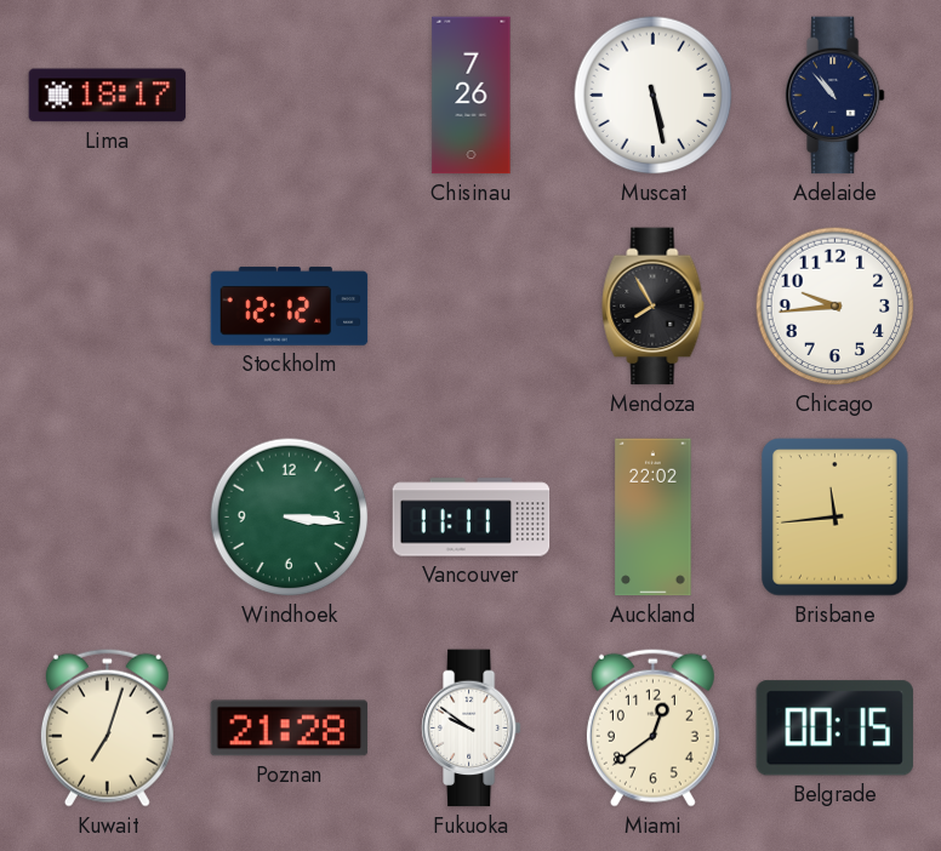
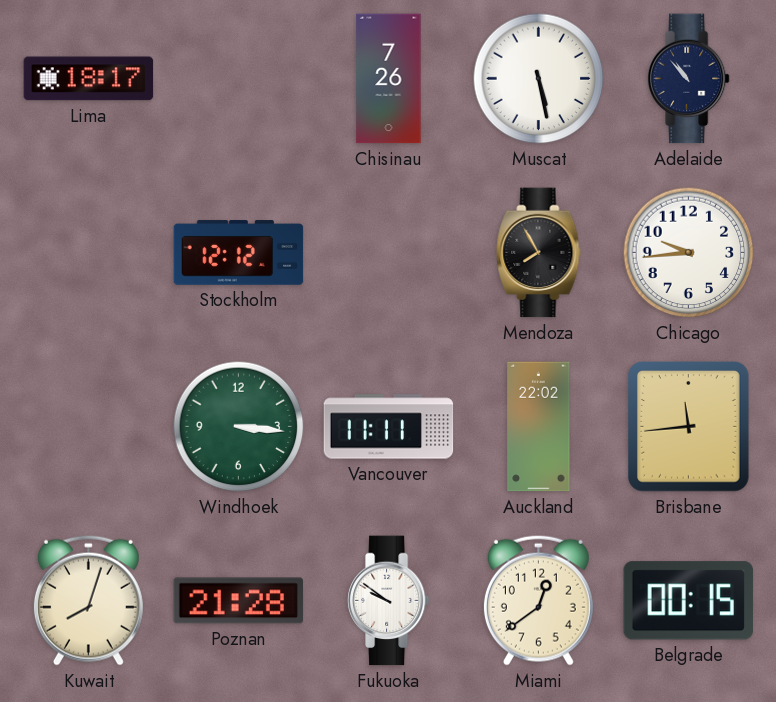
Kuwait: 7:03 -> 8:03
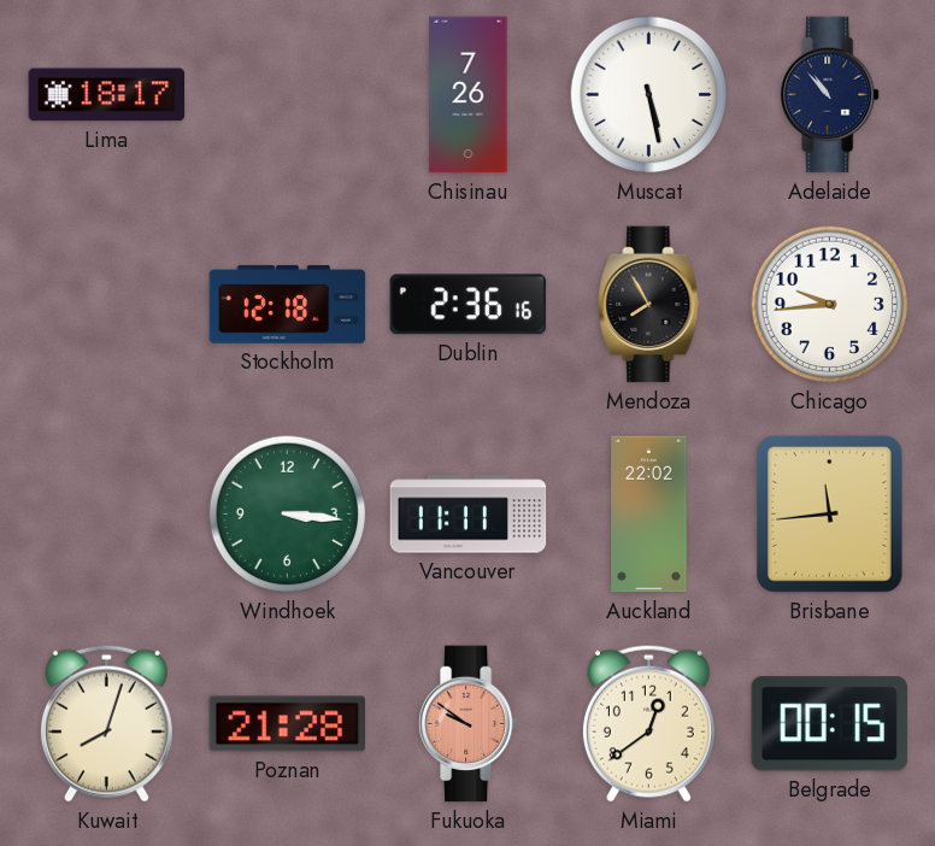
Stockholm: 12:12 -> 12:18
Dublin: none -> 2:36
Fukuoka dial: white -> salmon
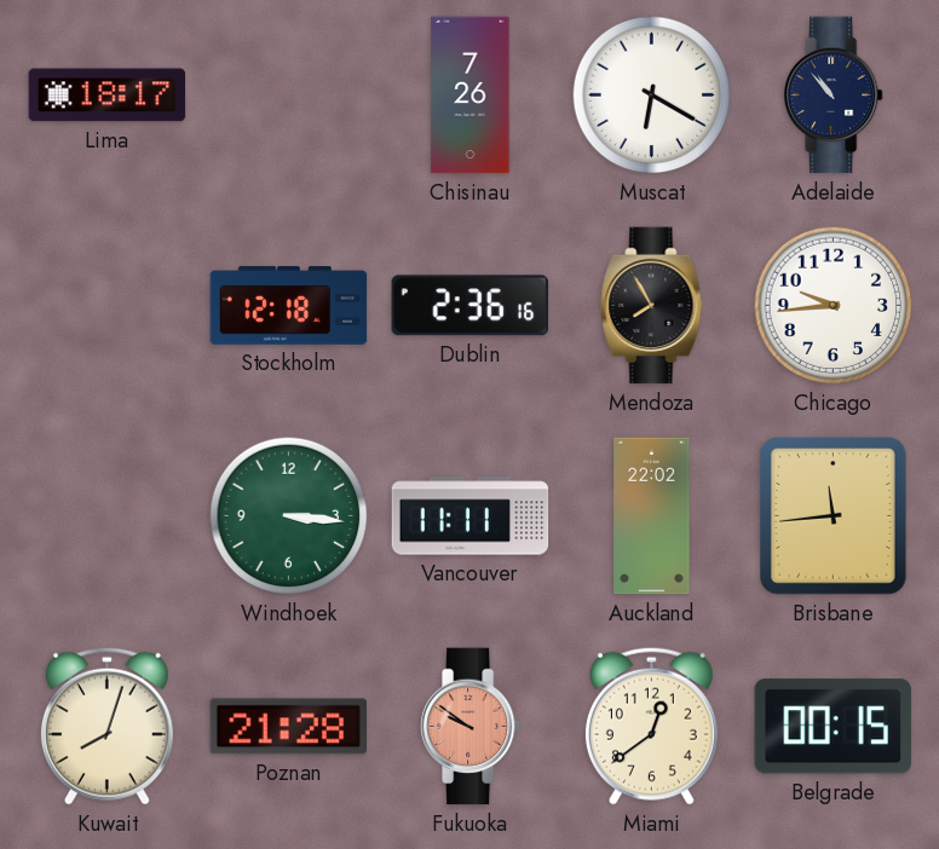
Muscat: 5:28 -> 6:20
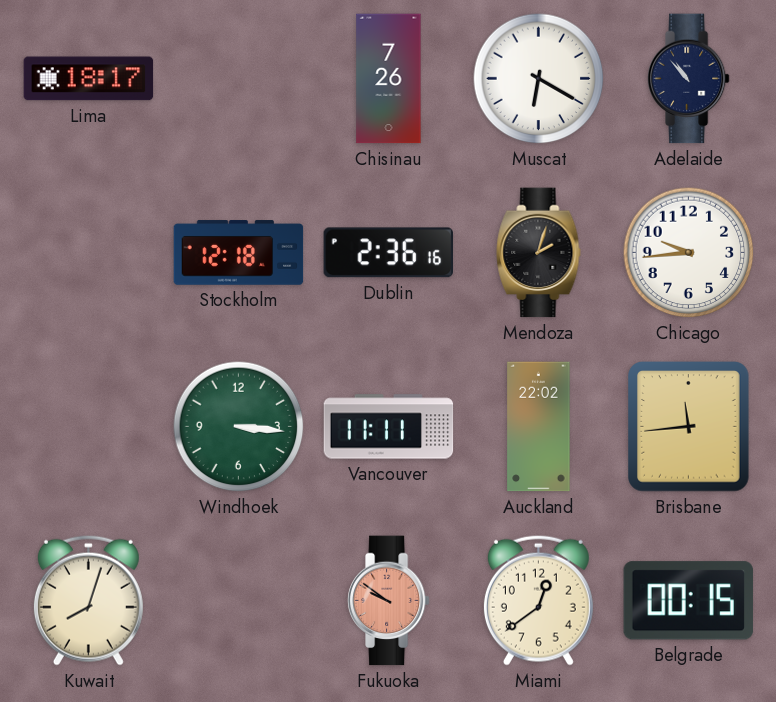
Mendoza: 7:55 -> 2:03
Poznan: 21:28 -> none
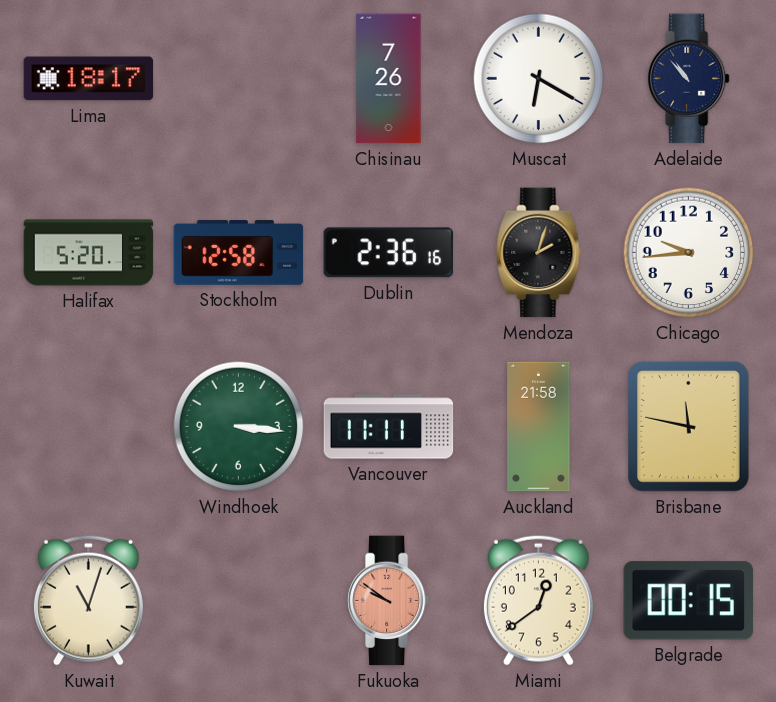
Halifax: none -> 5:20
Stockholm: 12:18 -> 12:58
Auckland: 22:02 -> 21:58
Brisbane: 11:44 -> 11:47
Kuwait: 8:03 -> 11:03
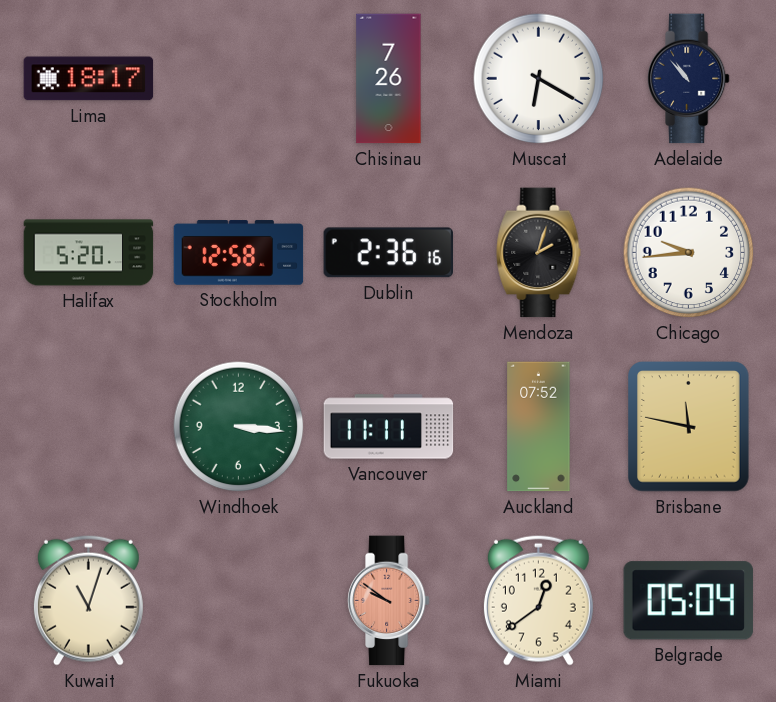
Auckland: 21:58 -> 07:52
Belgrade: 00:15 -> 05:04
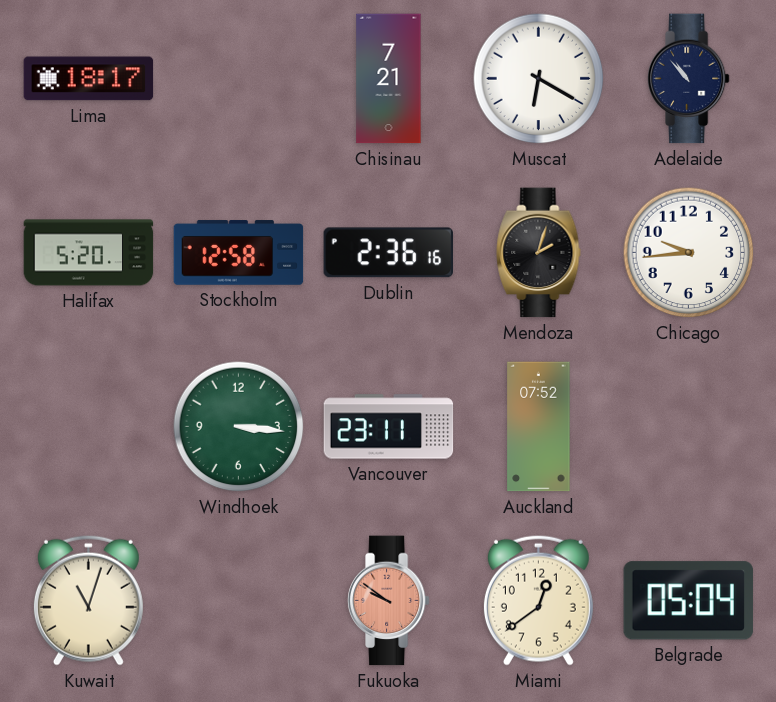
Chisinau: 7:26 -> 7:21
Vancouver: 11:11 -> 23:11
Brisbane: 11:47 -> none
